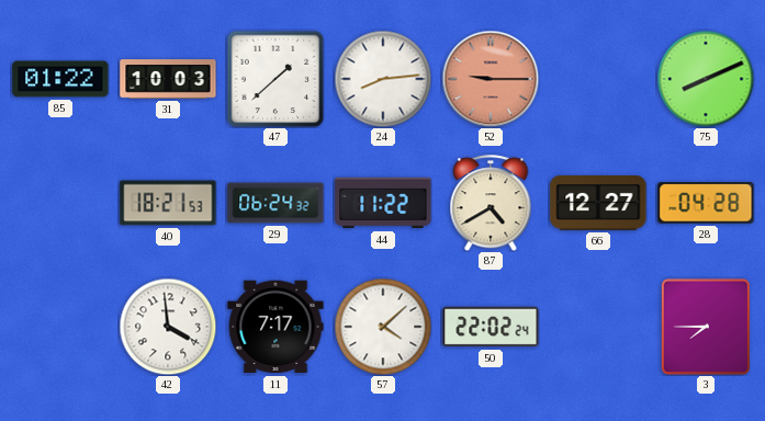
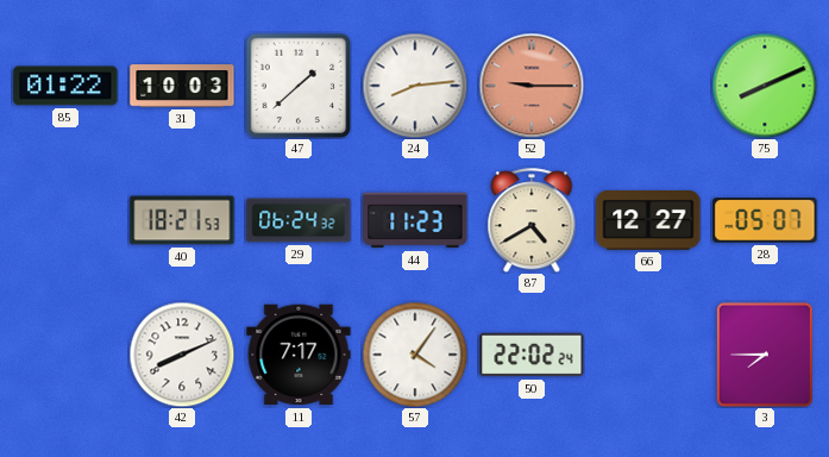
44: 11:22 -> 11:23
28: 04:28 -> 05:07
42: 3:59 -> 8:11
57: 4:08 -> 4:06
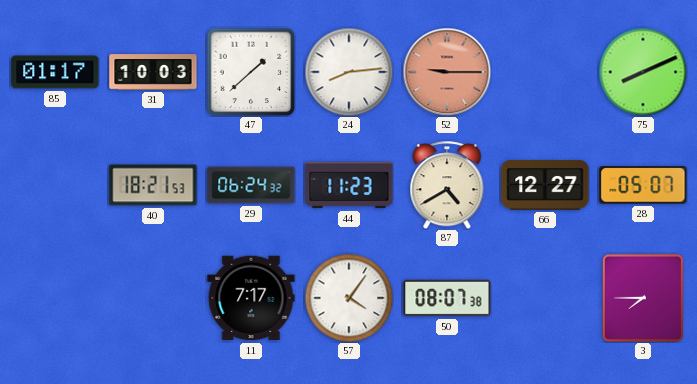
85: 01:22 -> 01:17
42: 8:11 -> none
50: 22:02 -> 08:07
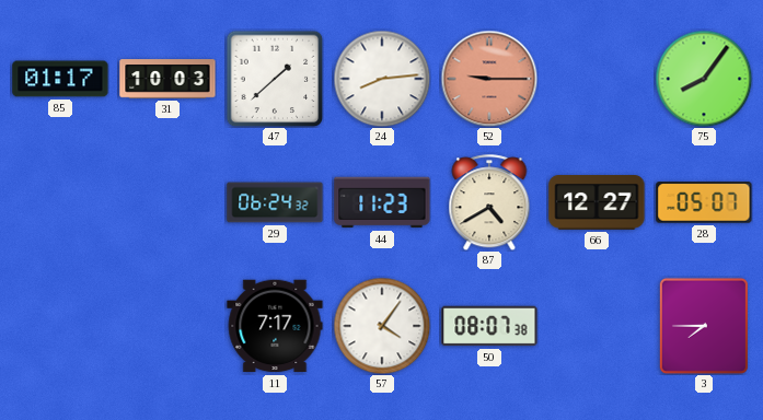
75: 8:11 -> 8:06
40: 18:21 -> none
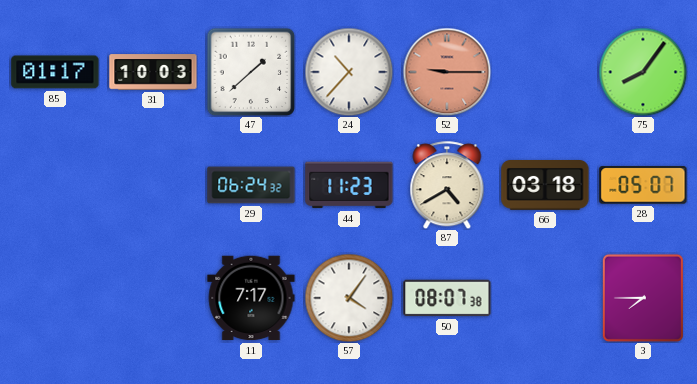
24: 8:14 -> 10:37
66: 12:27 -> 03:18
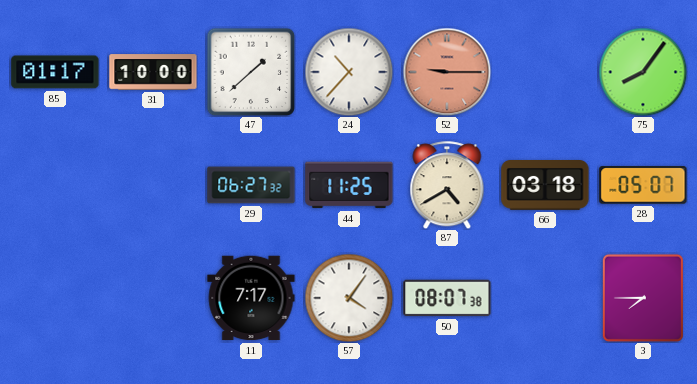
31: 10:03 -> 10:00
29: 06:24 -> 06:27
44: 11:23 -> 11:25
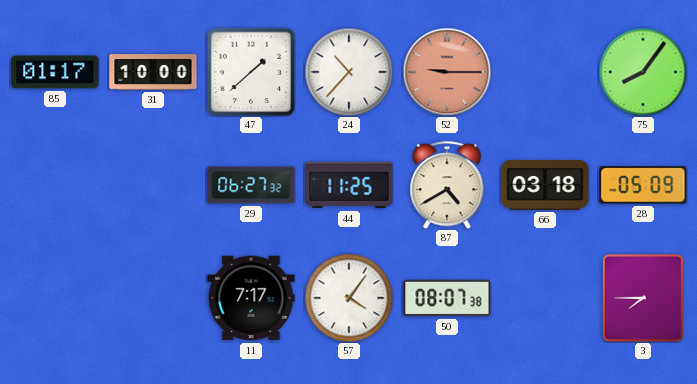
28: 05:07 -> 05:09
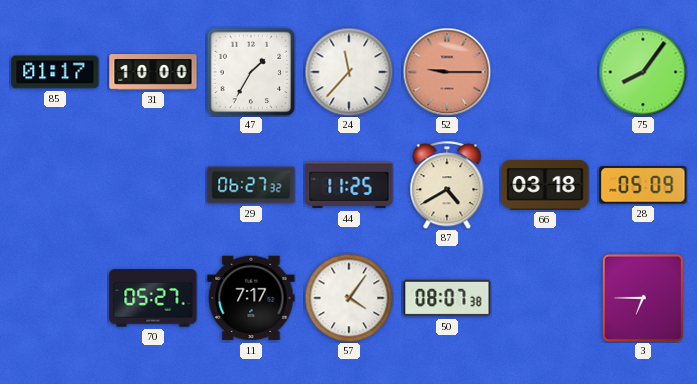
47: 1:38 -> 1:35
24: 10:37 -> 11:37
70: none -> 05:27
3: 7:45 -> 6:45
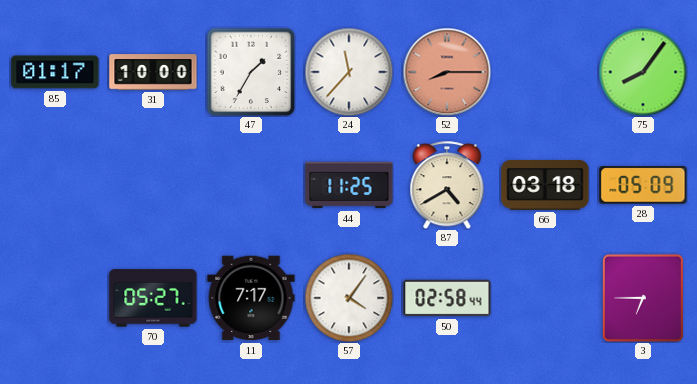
52: 9:15 -> 8:15
29: 06:27 -> none
50: 08:07 -> 02:58
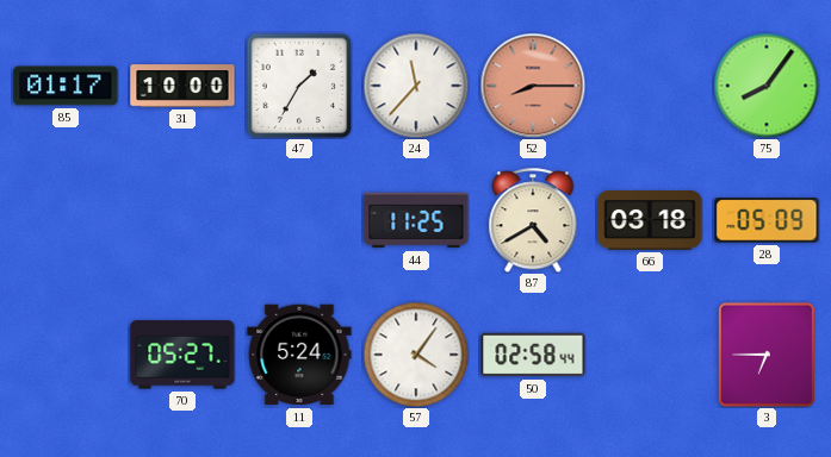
11: 7:17 -> 5:24
